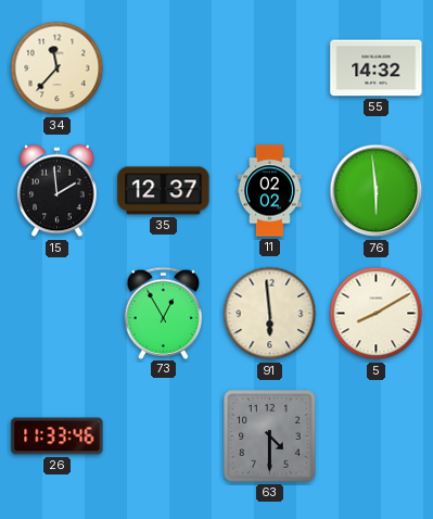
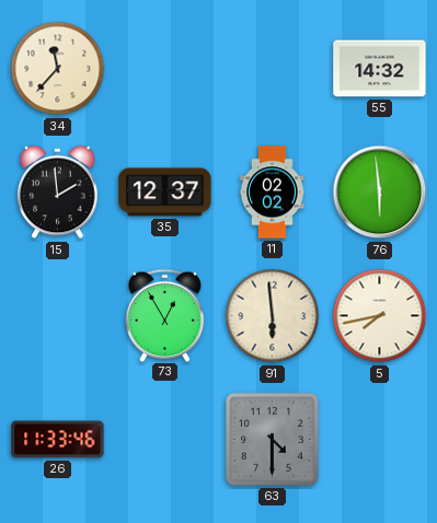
5: 8:10 -> 7:43
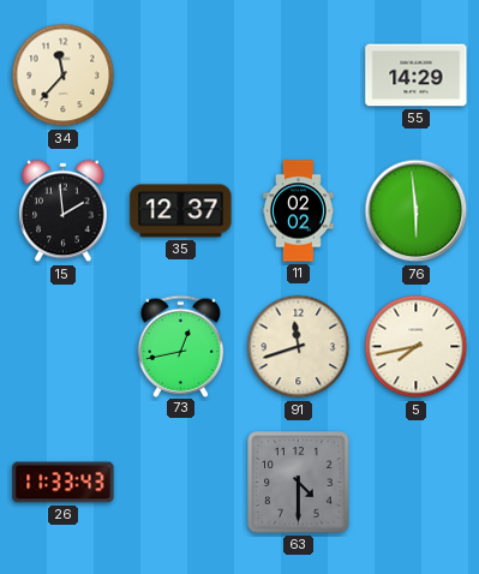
55: 14:32 -> 14:29
73: 12:55 -> 12:43
91: 5:59 -> 11:42
26: 11:33:46 -> 11:33:43
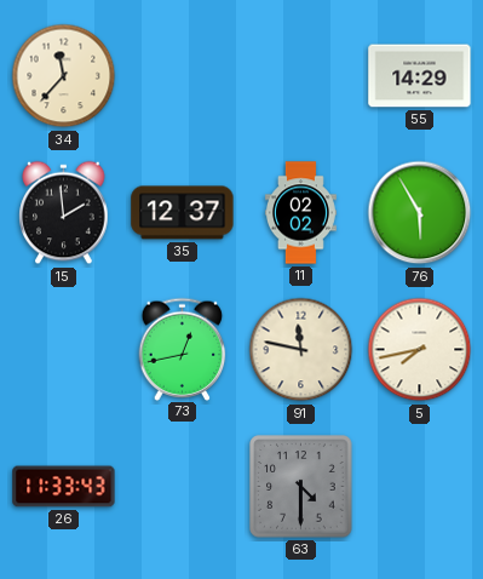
76: 5:59 -> 5:55
91: 11:42 -> 11:47
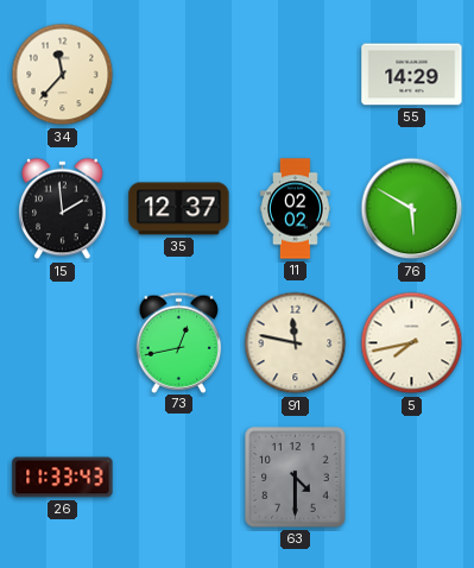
76: 5:55 -> 5:50
